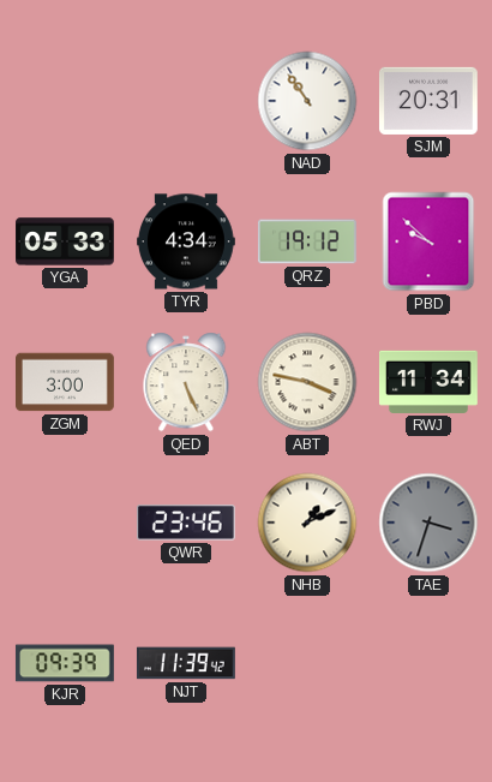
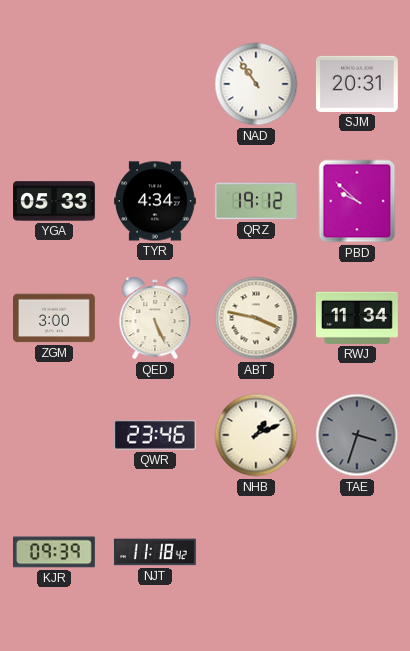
NJT: 11:39 -> 11:18
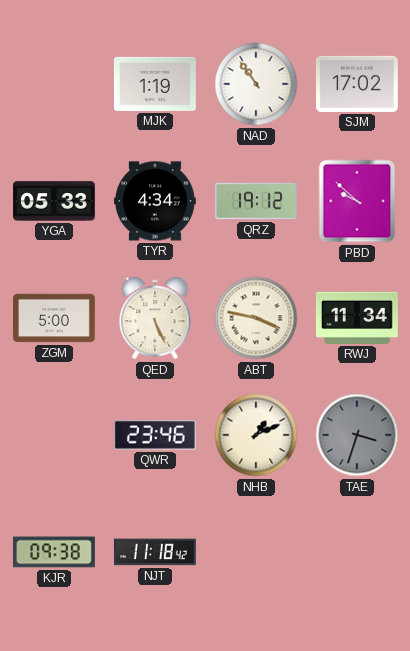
MJK: none -> 1:19
SJM: 20:31 -> 17:02
ZGM: 3:00 -> 5:00
KJR: 09:39 -> 09:38
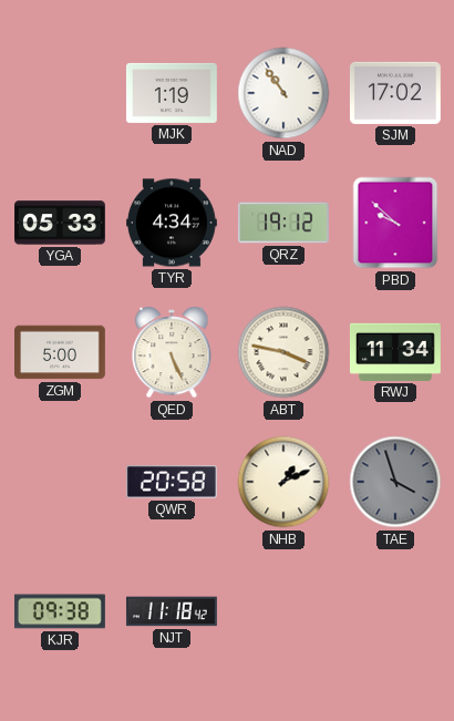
QWR: 23:46 -> 20:58
TAE: 3:33 -> 3:57
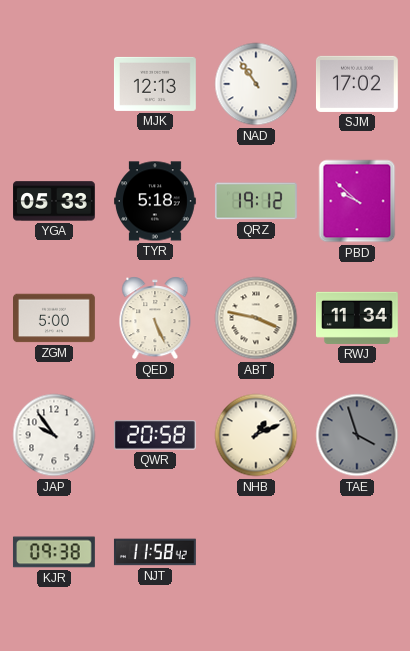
MJK: 1:19 -> 12:13
TYR: 4:34 -> 5:18
JAP: none -> 9:54
NJT: 11:18 -> 11:58
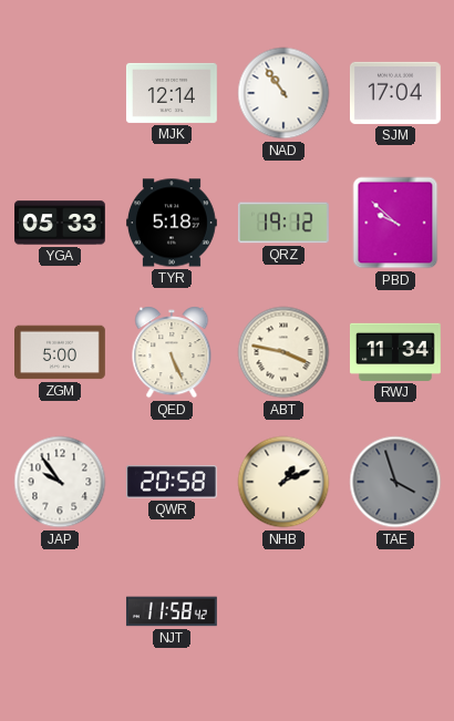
MJK: 12:13 -> 12:14
SJM: 17:02 -> 17:04
KJR: 09:38 -> none
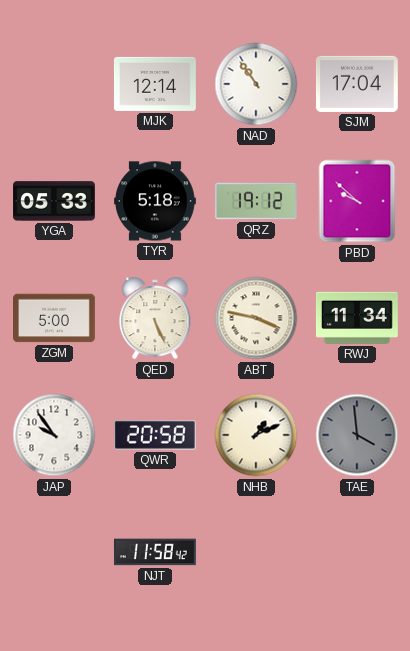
TAE: 3:57 -> 3:59
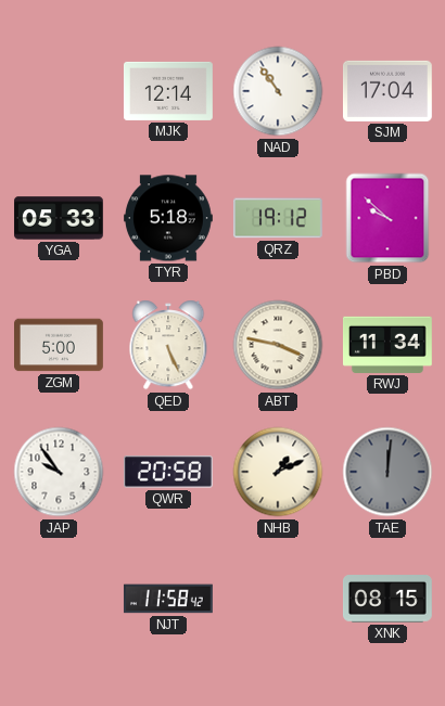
TAE: 3:59 -> 12:01
XNK: none -> 08:15
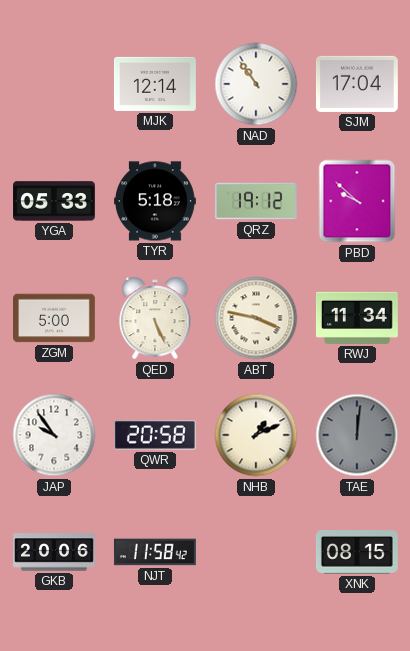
GKB: none -> 20:06
